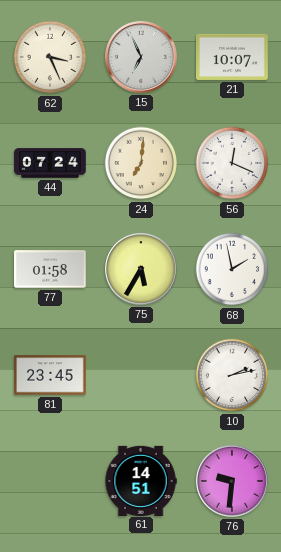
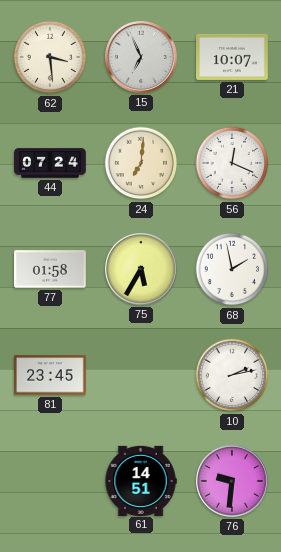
62: 3:26 -> 3:29
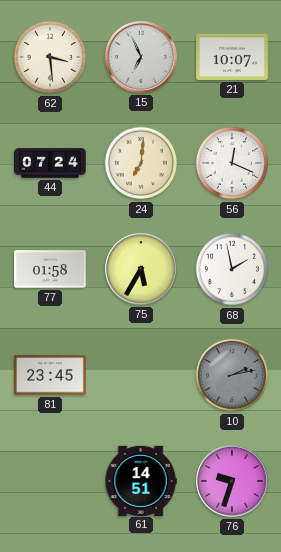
10 dial: white -> grey
76: 9:31 -> 9:33
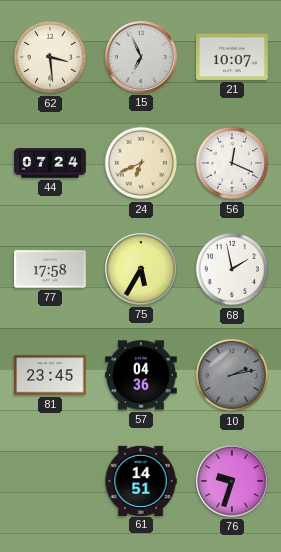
24: 7:01 -> 6:41
77: 01:58 -> 17:58
57: none -> 04:36
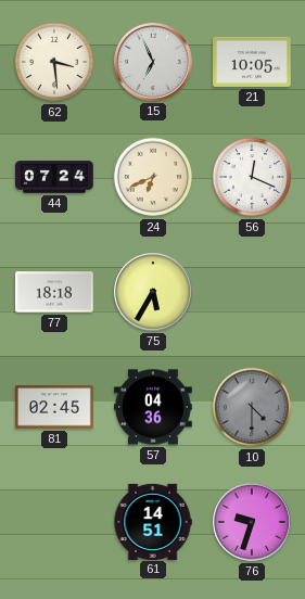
21: 10:07 -> 10:05
77: 17:58 -> 18:18
68: 1:58 -> none
81: 23:45 -> 02:45
10: 2:13 -> 4:30
